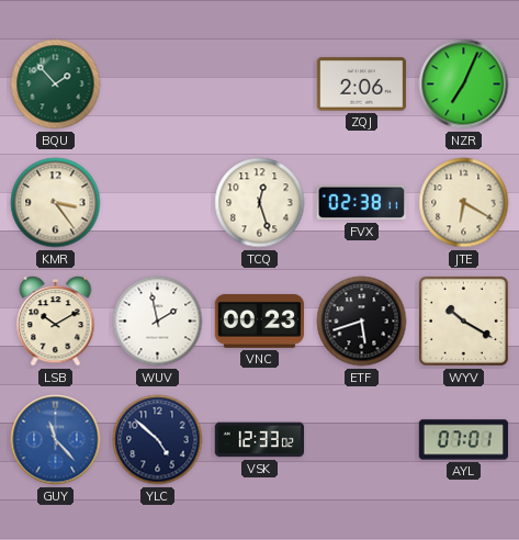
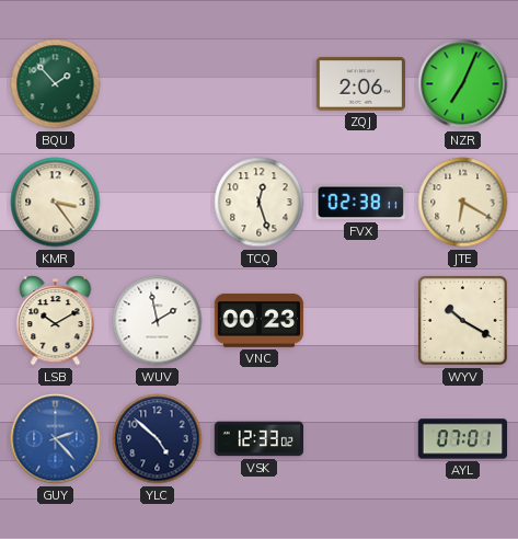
ETF: 5:42 -> none
GUY: 11:23 -> 2:23
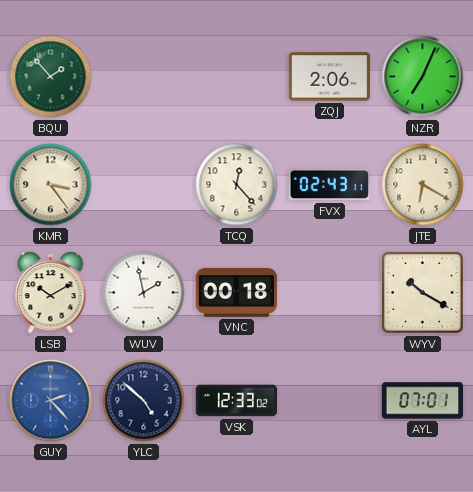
TCQ: 12:27 -> 12:23
FVX: 02:38 -> 02:43
VNC: 00:23 -> 00:18
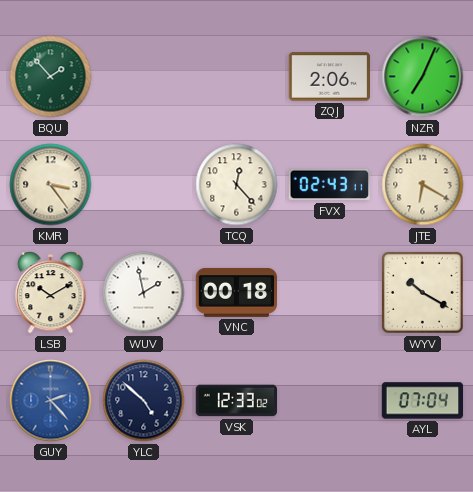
AYL: 07:01 -> 07:04
